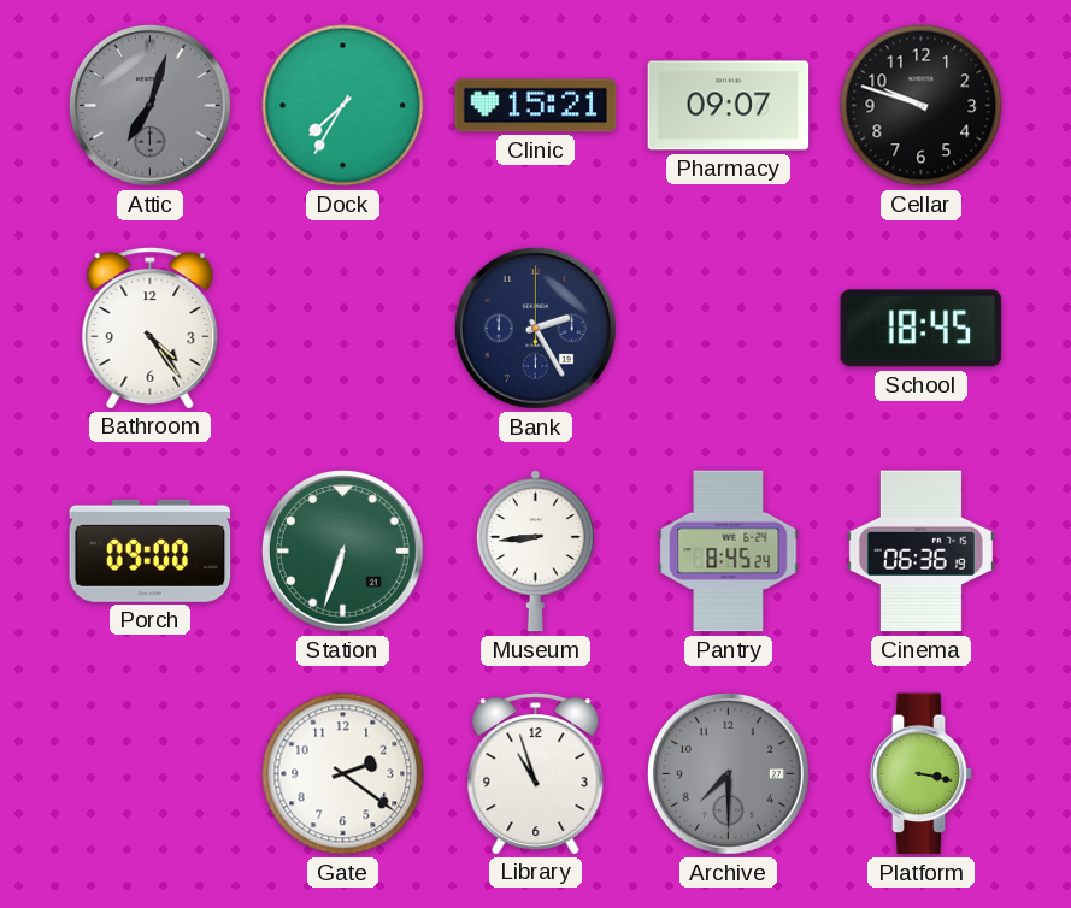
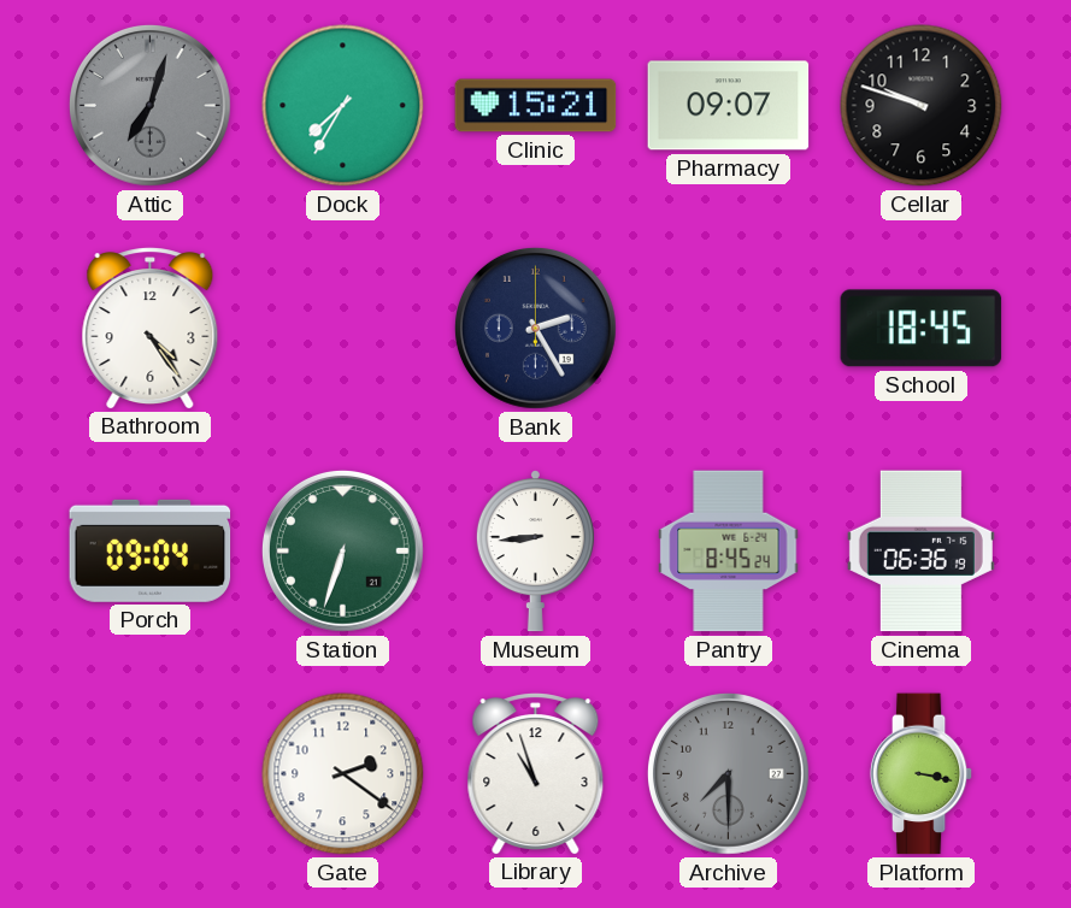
Porch: 09:00 -> 09:04
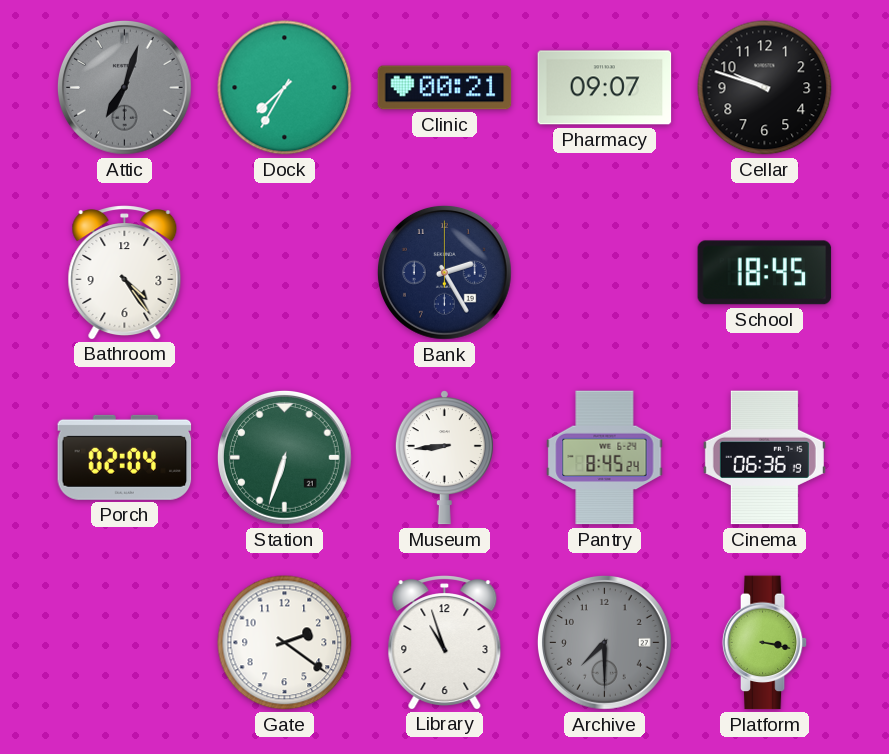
Clinic: 15:21 -> 00:21
Porch: 09:04 -> 02:04
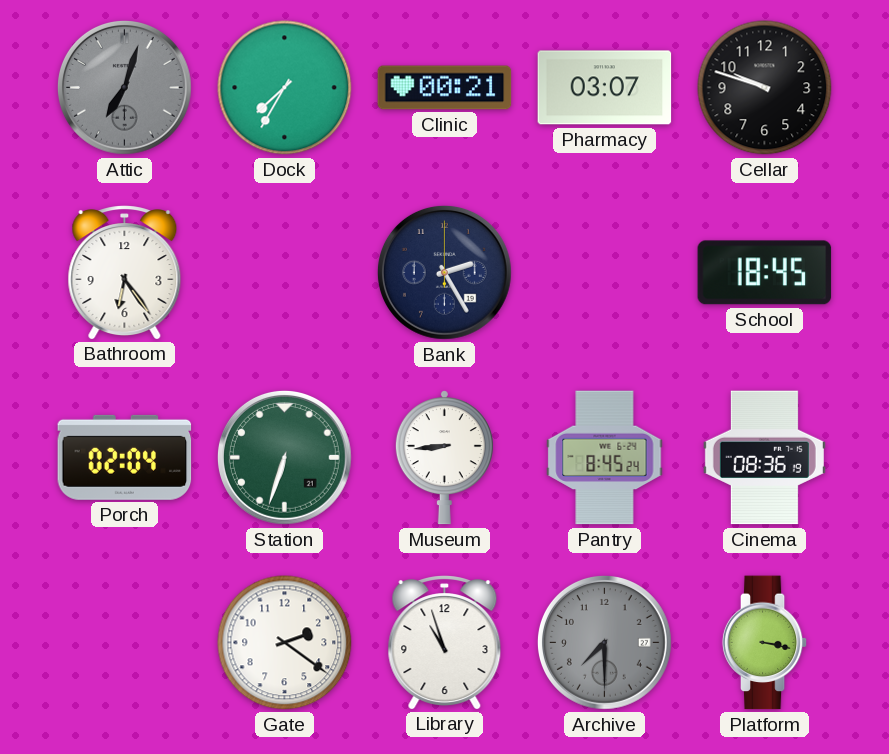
Pharmacy: 09:07 -> 03:07
Bathroom: 4:24 -> 6:24
Cinema: 06:36 -> 08:36
